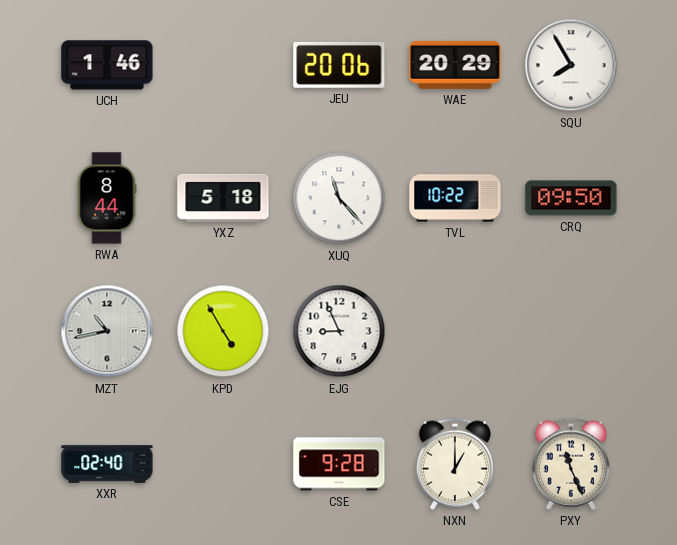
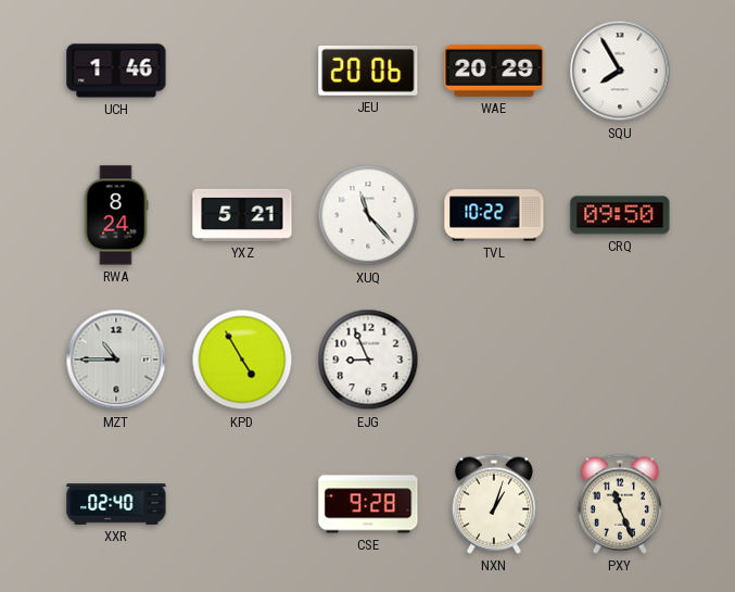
RWA: 8:44 -> 8:24
YXZ: 5:18 -> 5:21
MZT: 10:43 -> 10:45
NXN: 1:00 -> 1:03
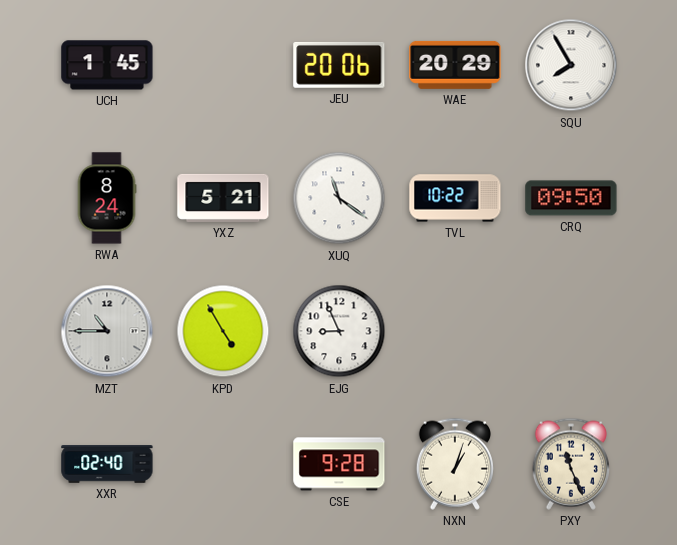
UCH: 1:46 -> 1:45
XUQ: 11:23 -> 11:21
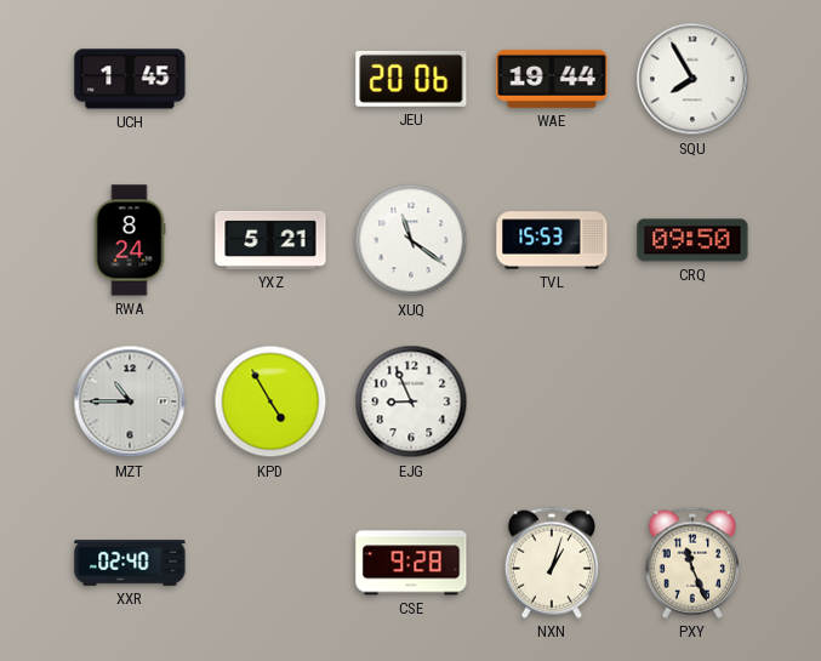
WAE: 20:29 -> 19:44
TVL: 10:22 -> 15:53
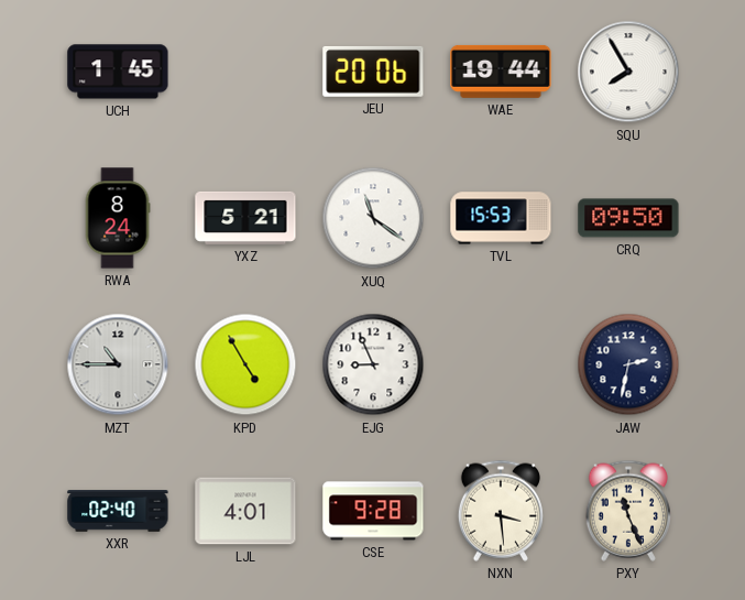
JAW: none -> 2:32
LJL: none -> 4:01
NXN: 1:03 -> 3:29
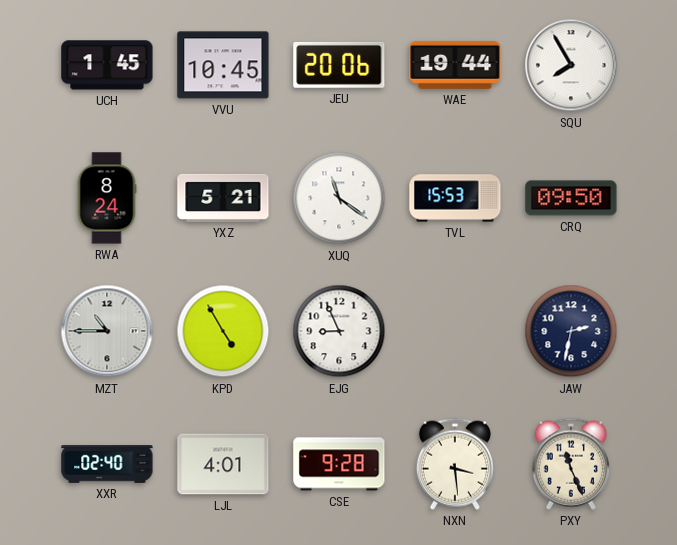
VVU: none -> 10:45
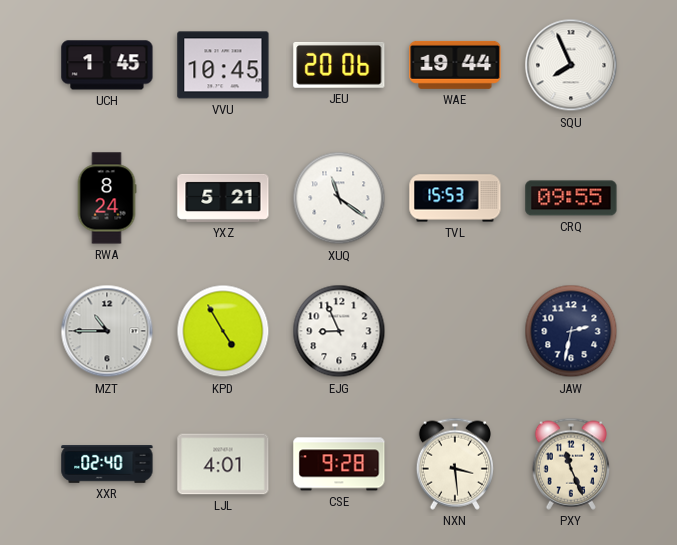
SQU: 7:55 -> 7:56
CRQ: 09:50 -> 09:55
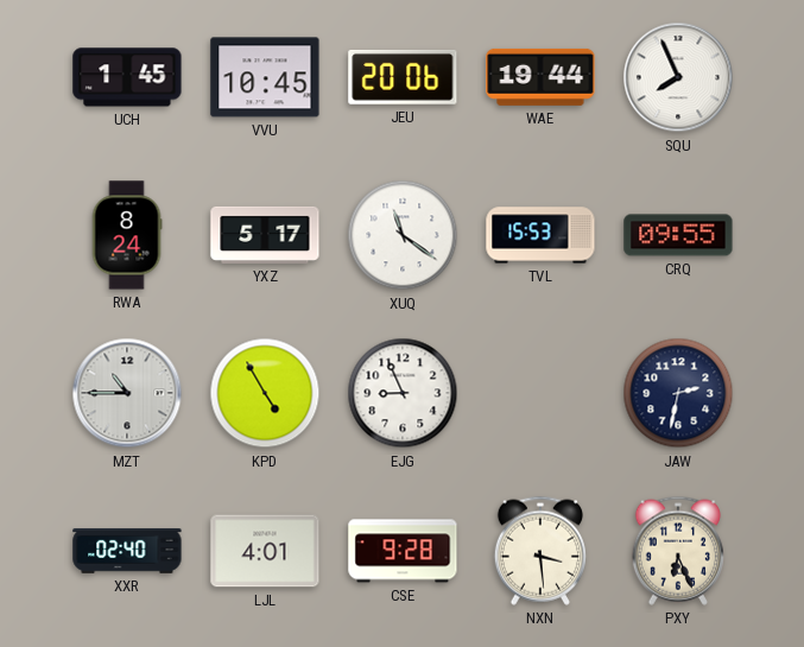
YXZ: 5:21 -> 5:17
PXY: 11:26 -> 6:26
